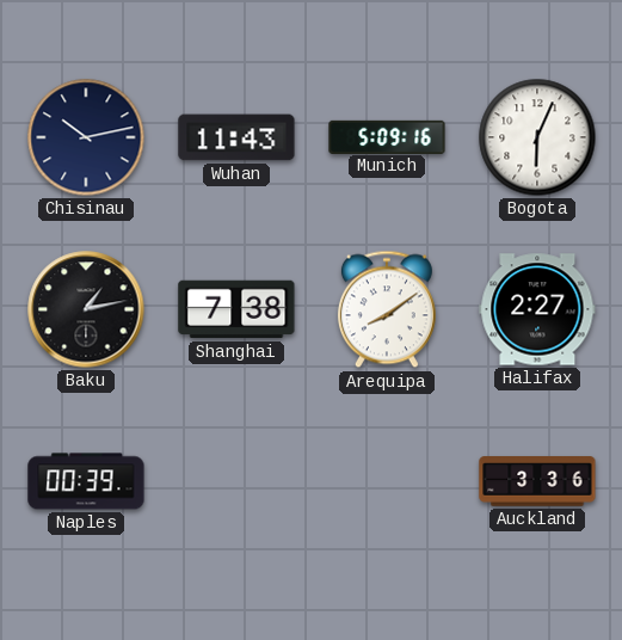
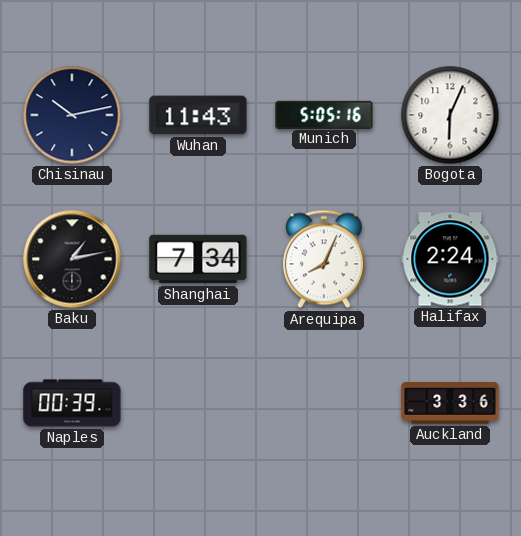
Munich: 5:09 -> 5:05
Shanghai: 7:38 -> 7:34
Arequipa: 8:09 -> 8:04
Halifax: 2:27 -> 2:24
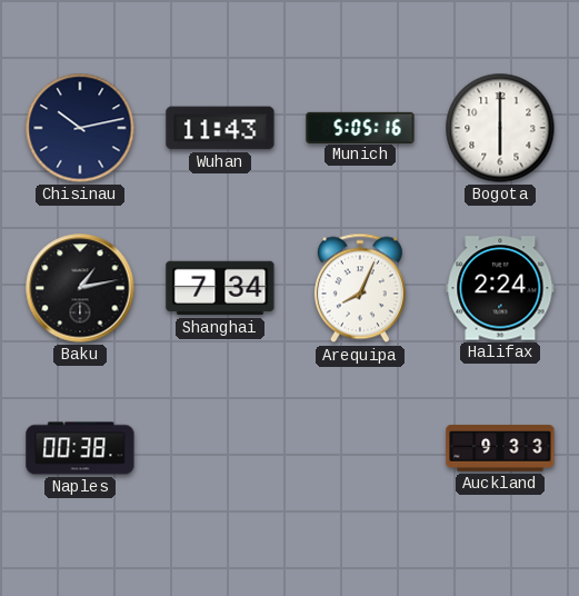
Bogota: 6:04 -> 6:00
Naples: 00:39 -> 00:38
Auckland: 3:36 -> 9:33
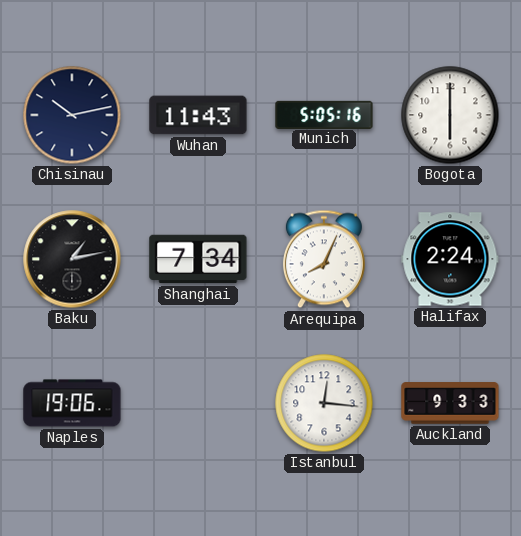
Naples: 00:38 -> 19:06
Istanbul: none -> 12:16
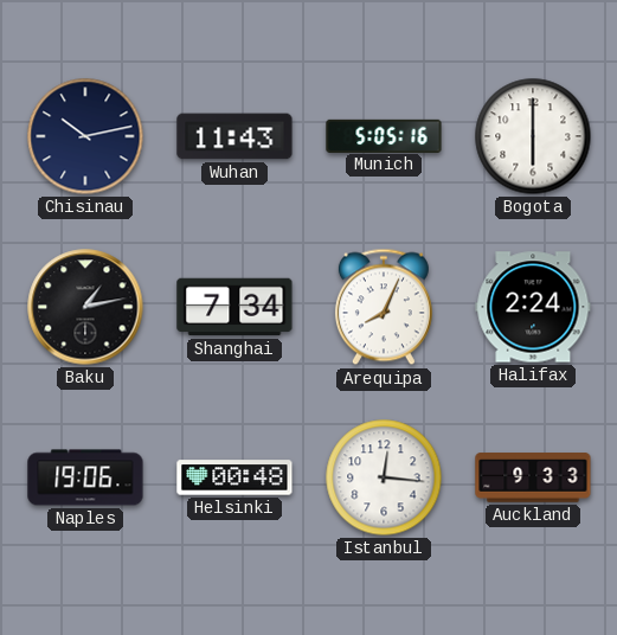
Helsinki: none -> 00:48
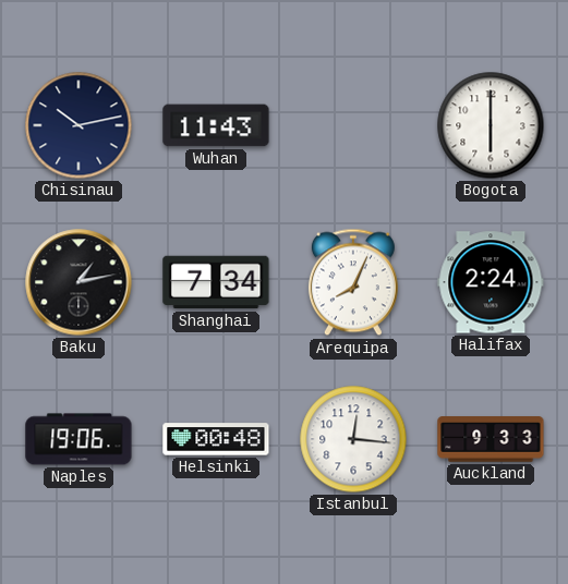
Munich: 5:05 -> none
